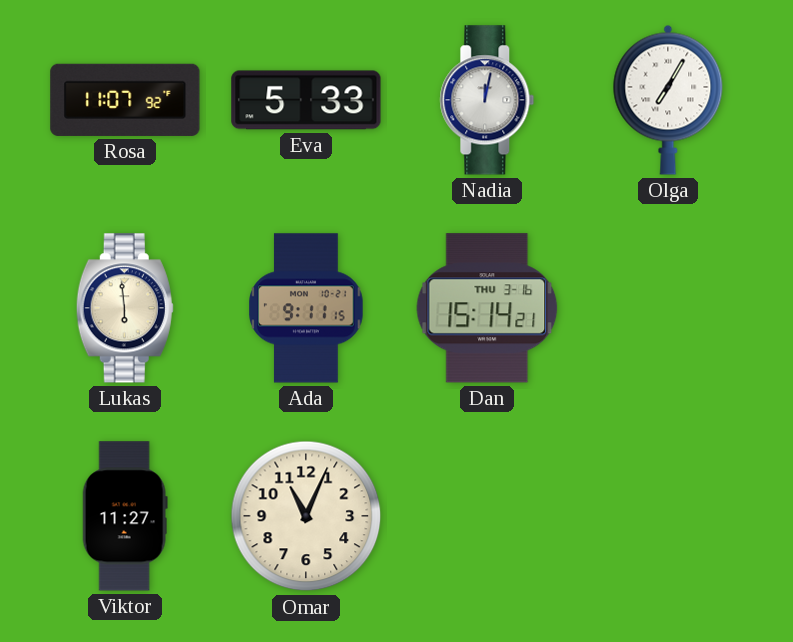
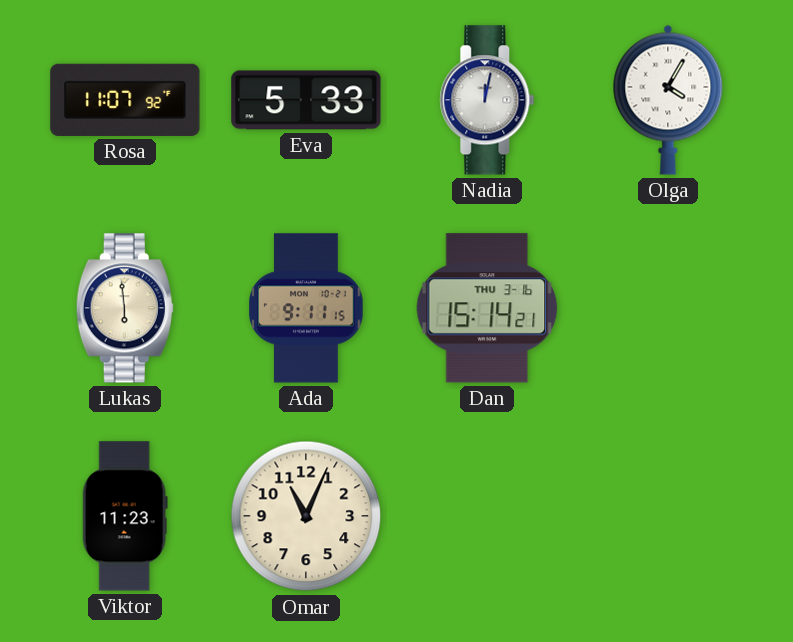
Olga: 7:05 -> 4:05
Viktor: 11:27 -> 11:23
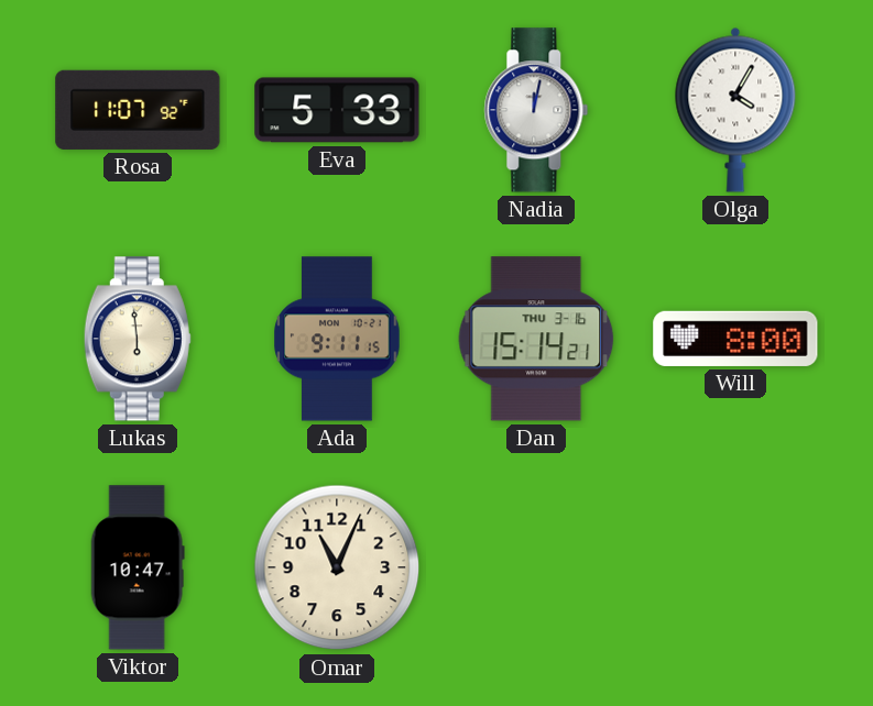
Will: none -> 8:00
Viktor: 11:23 -> 10:47
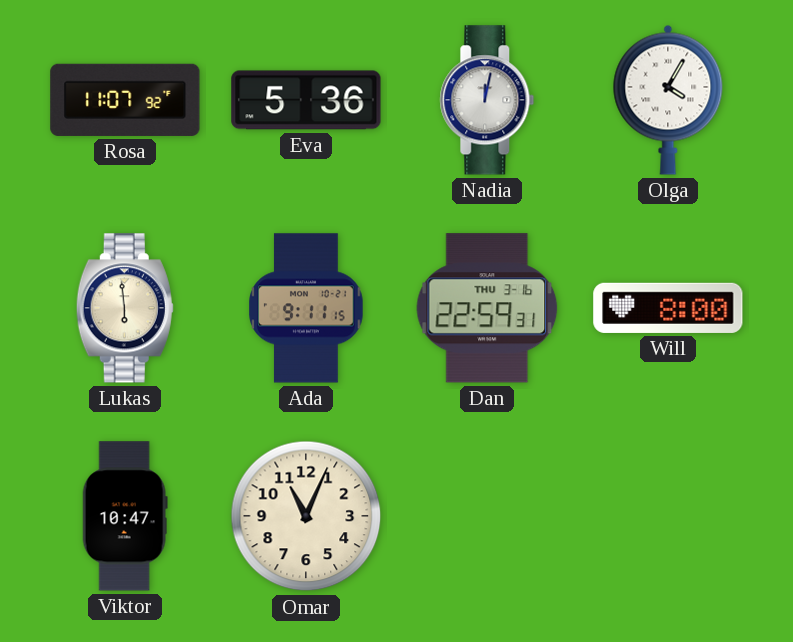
Eva: 5:33 -> 5:36
Dan: 15:14 -> 22:59
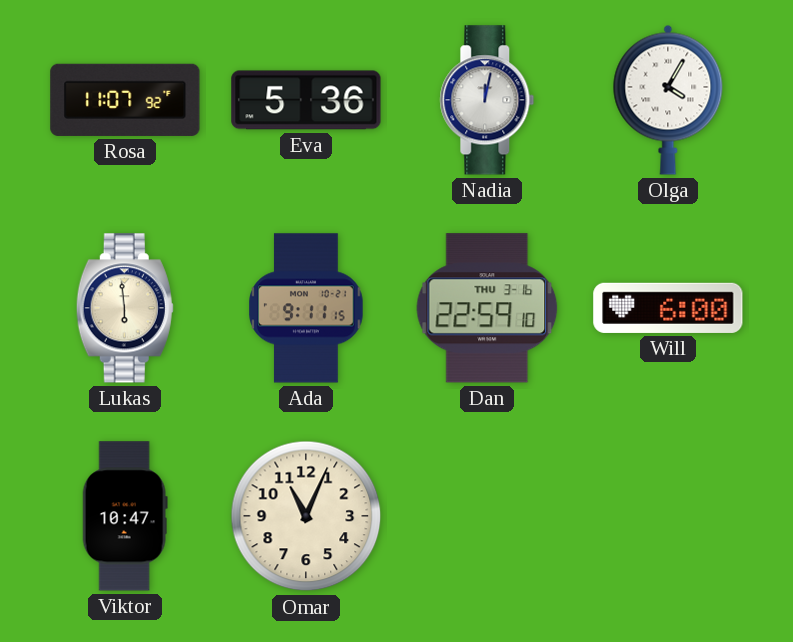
Dan: 22:59:31 -> 22:59:10
Will: 8:00 -> 6:00
